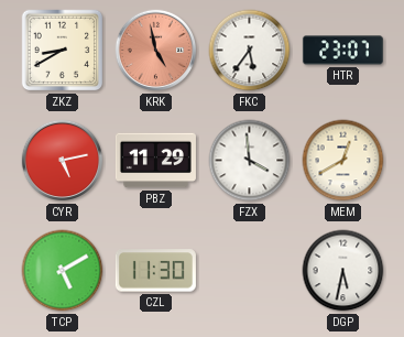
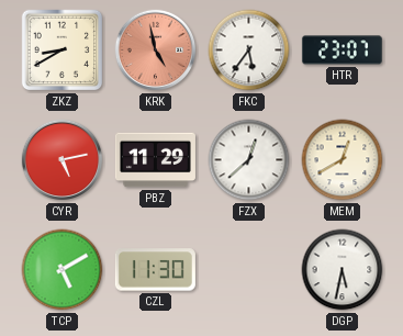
FZX: 3:59 -> 12:38
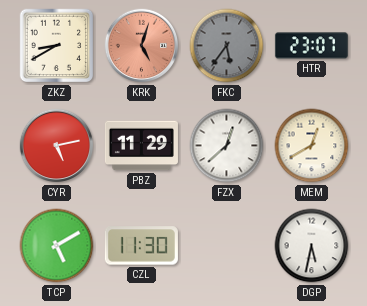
KRK: 4:58 -> 5:03
FKC dial: white -> grey
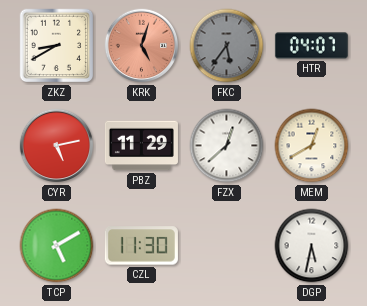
HTR: 23:07 -> 04:07
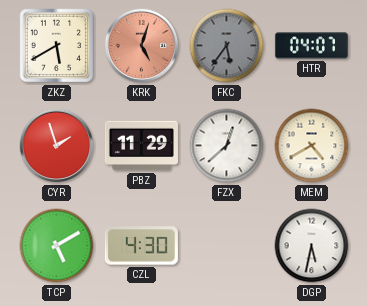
ZKZ: 8:40 -> 5:40
CYR: 5:13 -> 1:57
MEM: 12:40 -> 4:40
CZL: 11:30 -> 4:30
